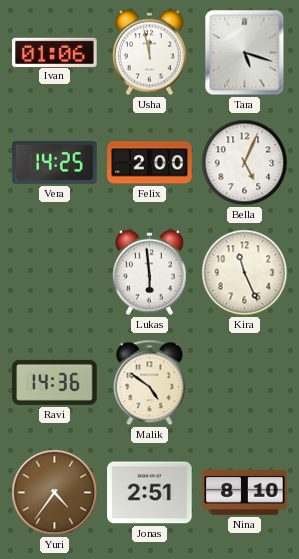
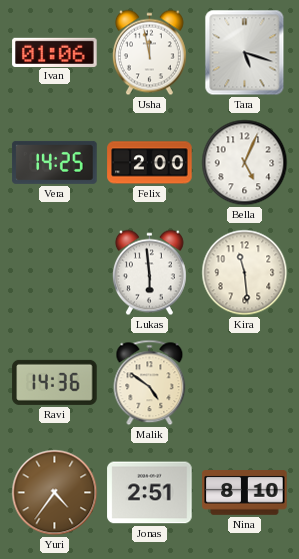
Kira: 11:26 -> 11:29
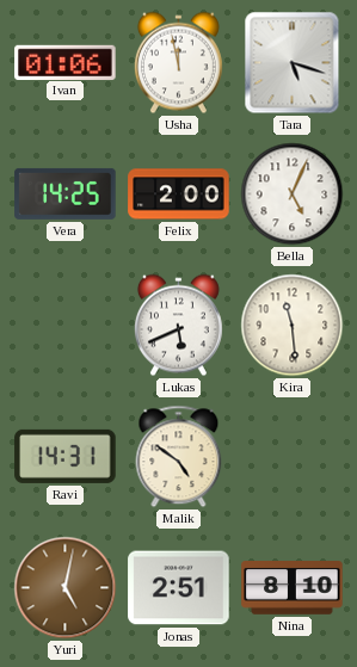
Lukas: 5:59 -> 5:41
Ravi: 14:36 -> 14:31
Yuri: 4:36 -> 5:02
